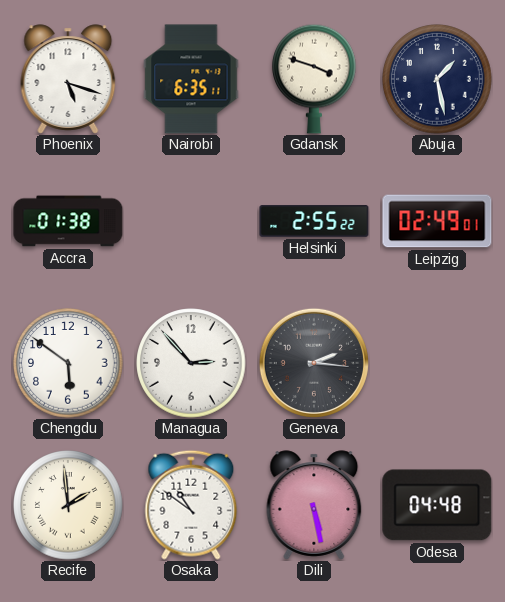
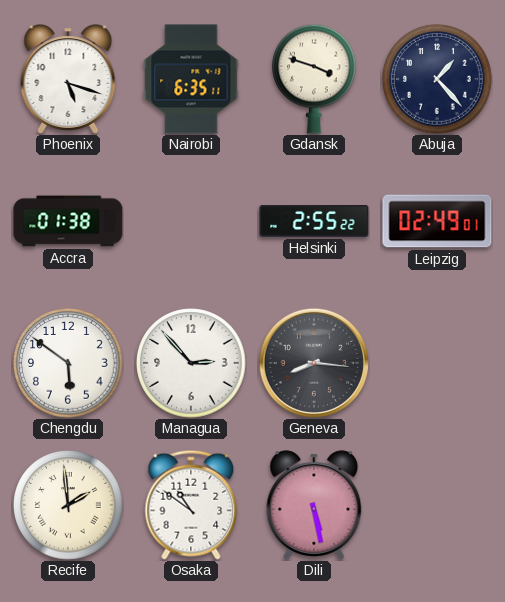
Abuja: 1:28 -> 1:23
Geneva: 2:16 -> 8:16
Odesa: 04:48 -> none
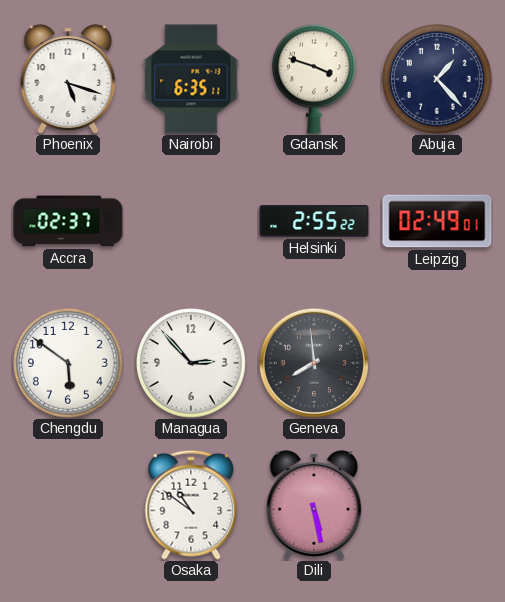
Accra: 01:38 -> 02:37
Geneva: 8:16 -> 7:59
Recife: 1:59 -> none
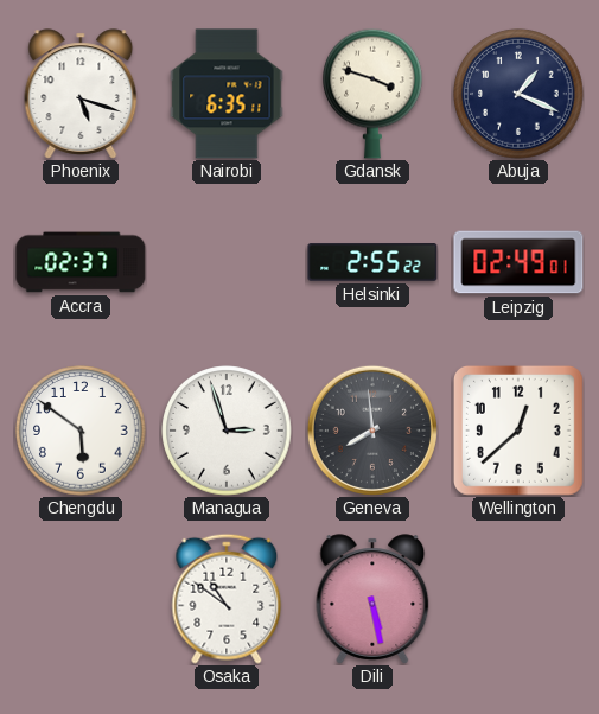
Abuja: 1:23 -> 1:19
Managua: 2:53 -> 2:57
Wellington: none -> 12:38
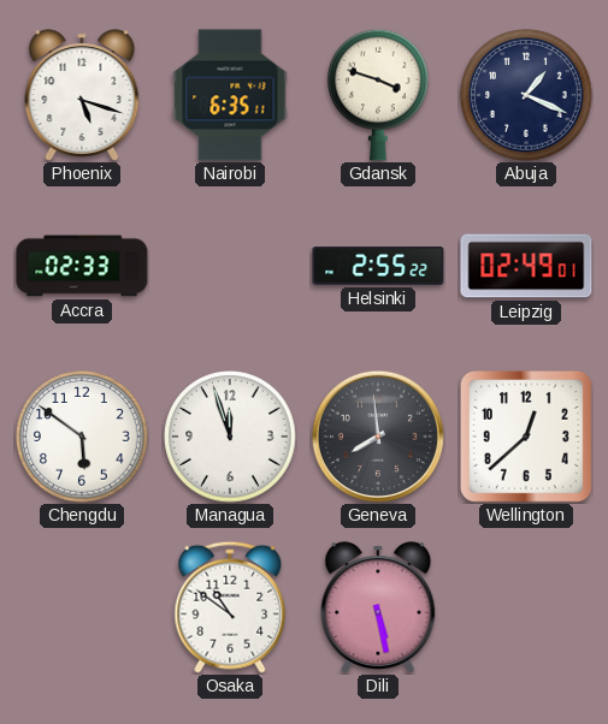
Accra: 02:37 -> 02:33
Managua: 2:57 -> 11:57
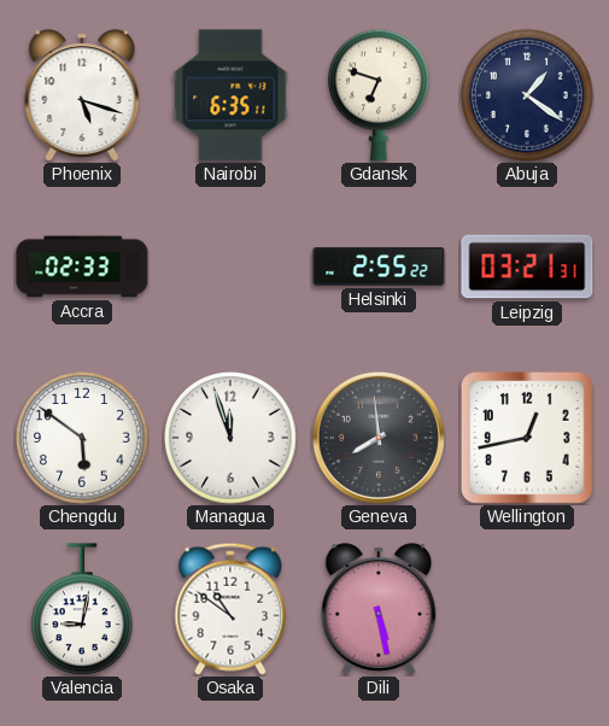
Gdansk: 3:48 -> 6:48
Abuja: 1:19 -> 1:21
Leipzig: 02:49 -> 03:21
Wellington: 12:38 -> 12:43
Valencia: none -> 9:02
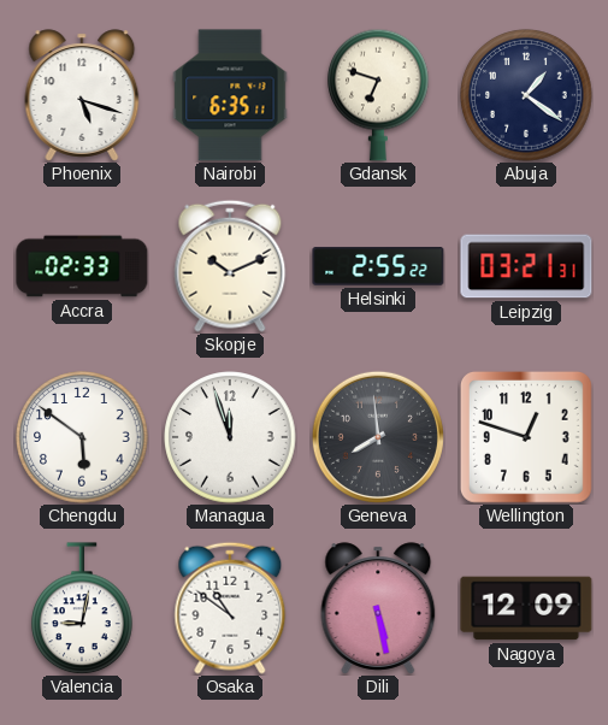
Skopje: none -> 10:11
Wellington: 12:43 -> 12:48
Nagoya: none -> 12:09
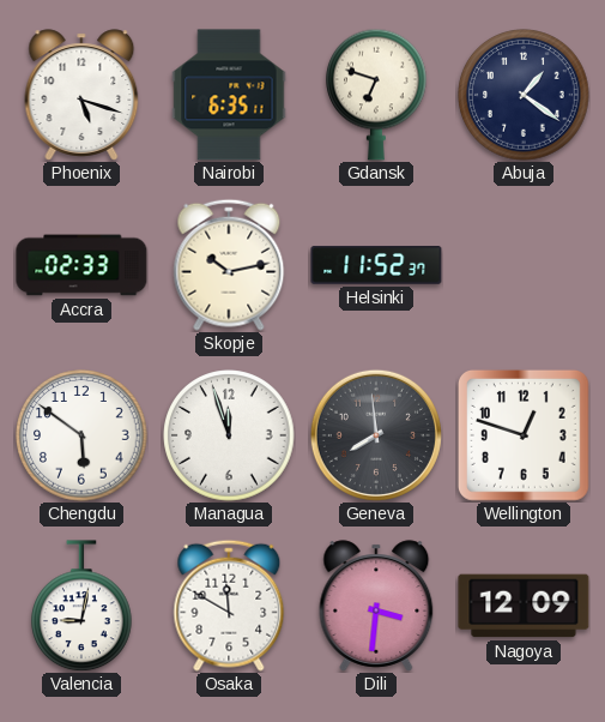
Skopje: 10:11 -> 10:13
Helsinki: 2:55 -> 11:52
Leipzig: 03:21 -> none
Osaka: 10:51 -> 11:50
Dili: 5:28 -> 3:31
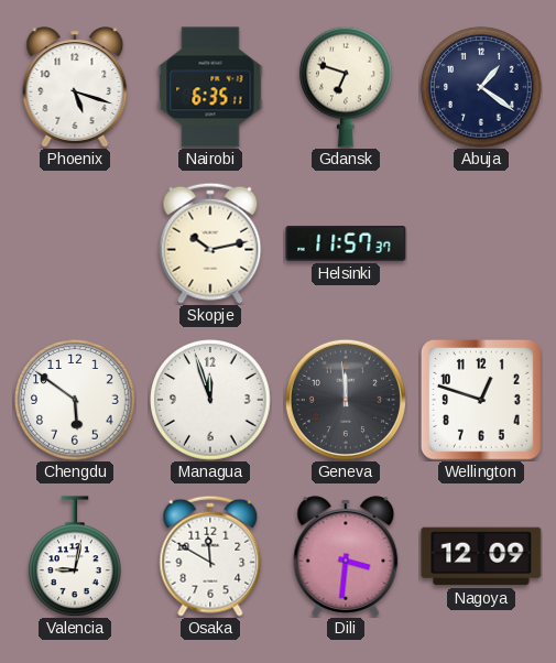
Accra: 02:33 -> none
Helsinki: 11:52 -> 11:57
Geneva: 7:59 -> 11:59
